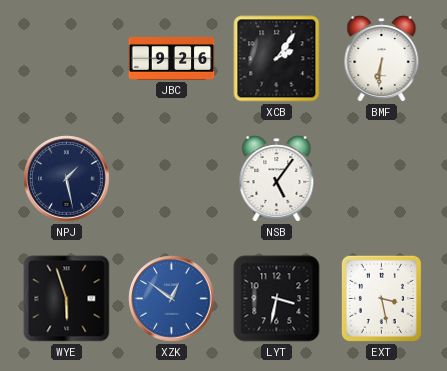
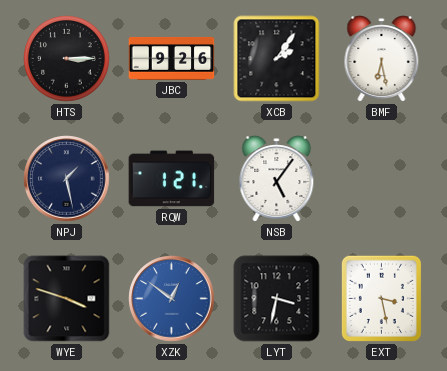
HTS: none -> 3:15
BMF: 6:31 -> 6:28
RQW: none -> 1:21
WYE: 5:57 -> 3:48
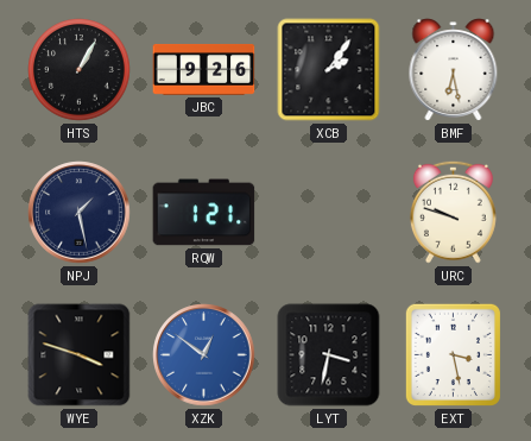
HTS: 3:15 -> 1:05
NSB: 5:06 -> none
URC: none -> 9:48
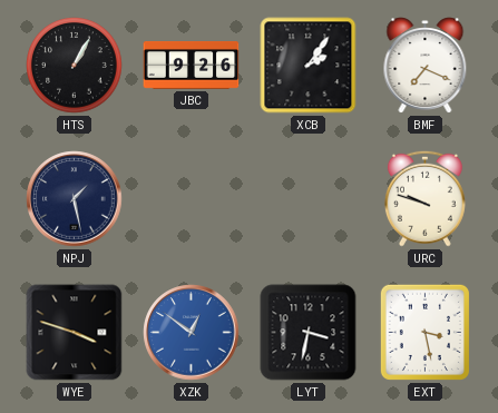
BMF: 6:28 -> 7:19
RQW: 1:21 -> none
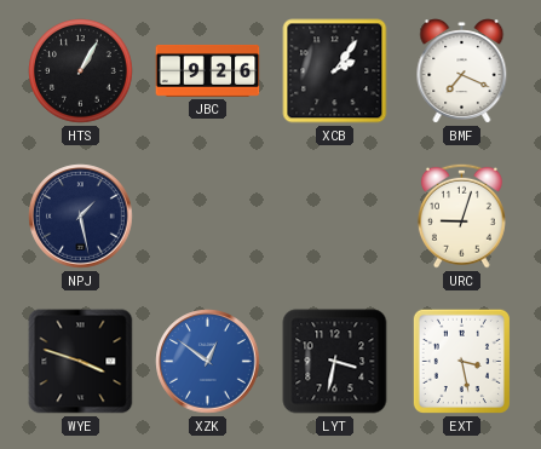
URC: 9:48 -> 9:03
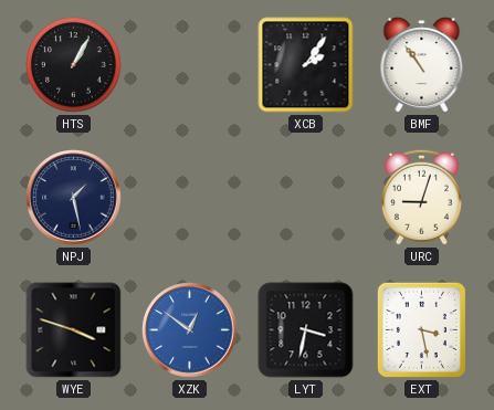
JBC: 9:26 -> none
BMF: 7:19 -> 10:54
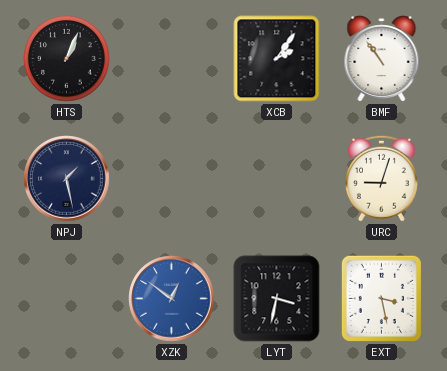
HTS: 1:05 -> 1:04
WYE: 3:48 -> none
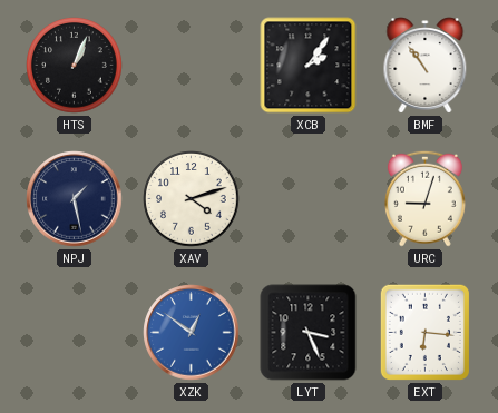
XAV: none -> 4:12
LYT: 3:32 -> 3:26
EXT: 3:28 -> 6:16
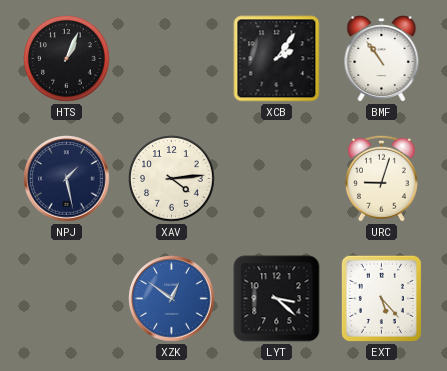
XAV: 4:12 -> 4:14
LYT: 3:26 -> 3:22
EXT: 6:16 -> 5:23
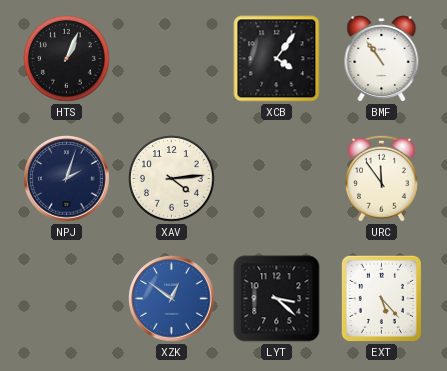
XCB: 2:06 -> 4:06
NPJ: 1:28 -> 2:03
URC: 9:03 -> 11:54
